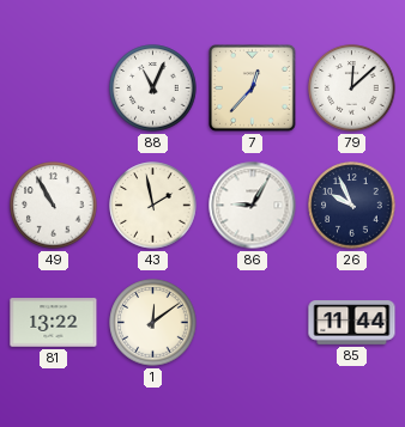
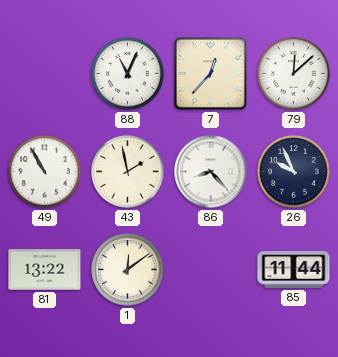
86: 9:05 -> 8:23
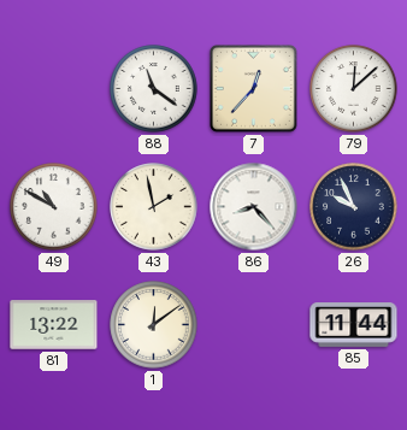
88: 11:04 -> 11:21
49: 10:55 -> 10:50
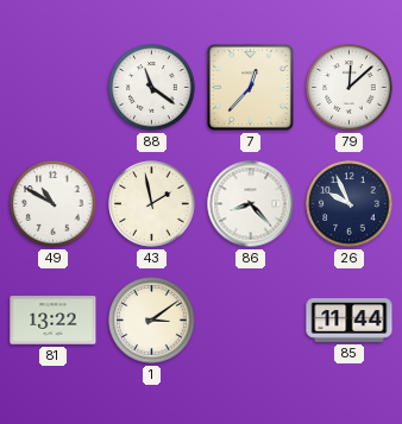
1: 12:09 -> 3:09
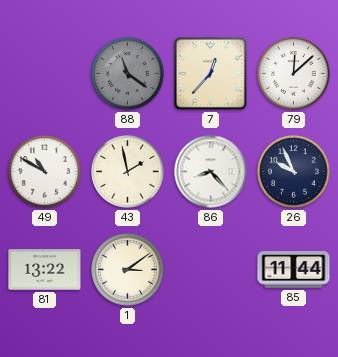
88 dial: white -> grey
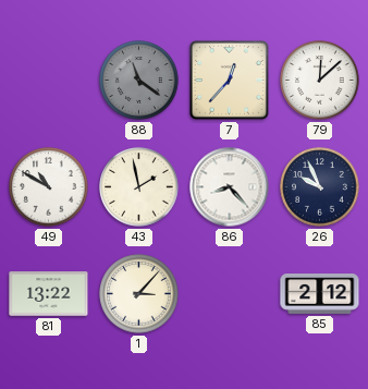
1: 3:09 -> 3:07
85: 11:44 -> 2:12
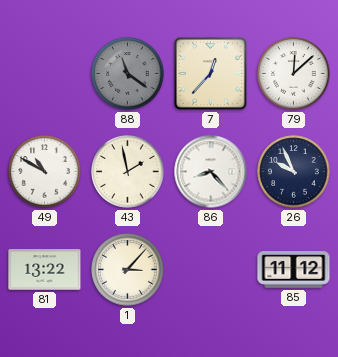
85: 2:12 -> 11:12
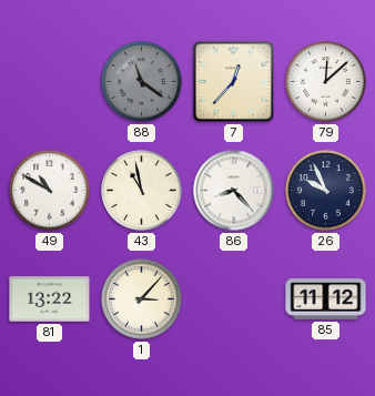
43: 1:58 -> 10:58
